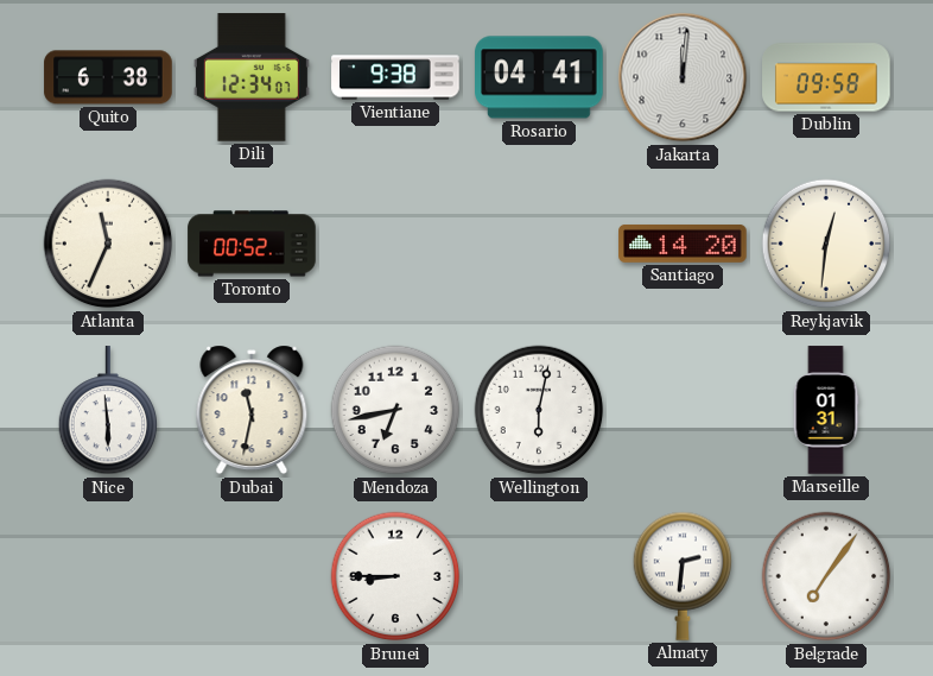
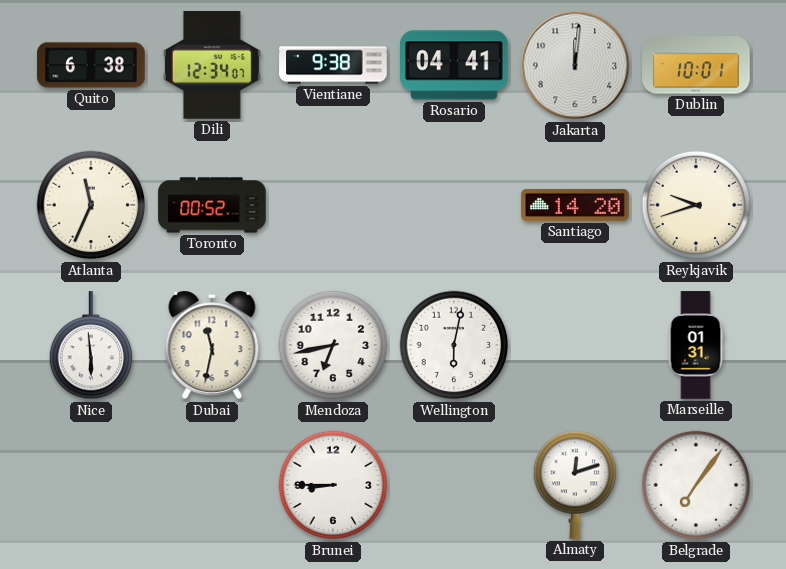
Dublin: 09:58 -> 10:01
Reykjavik: 12:31 -> 9:42
Almaty: 2:31 -> 12:12
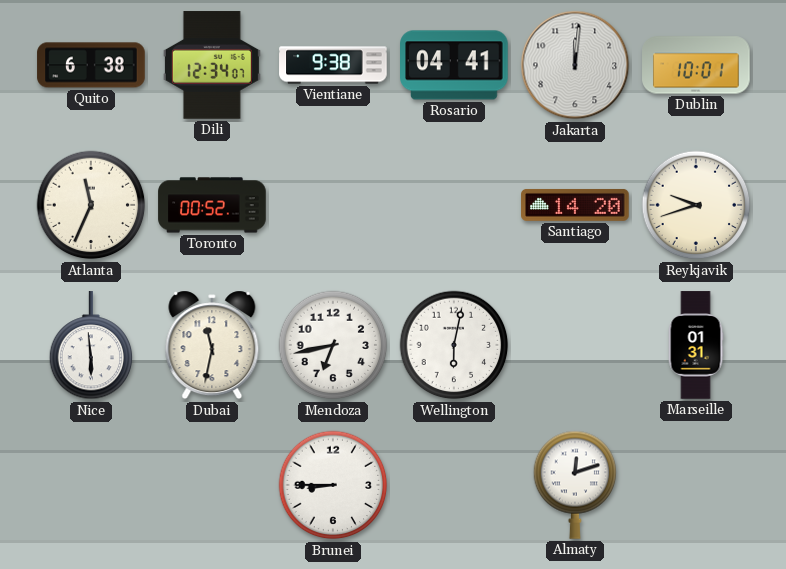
Belgrade: 7:06 -> none
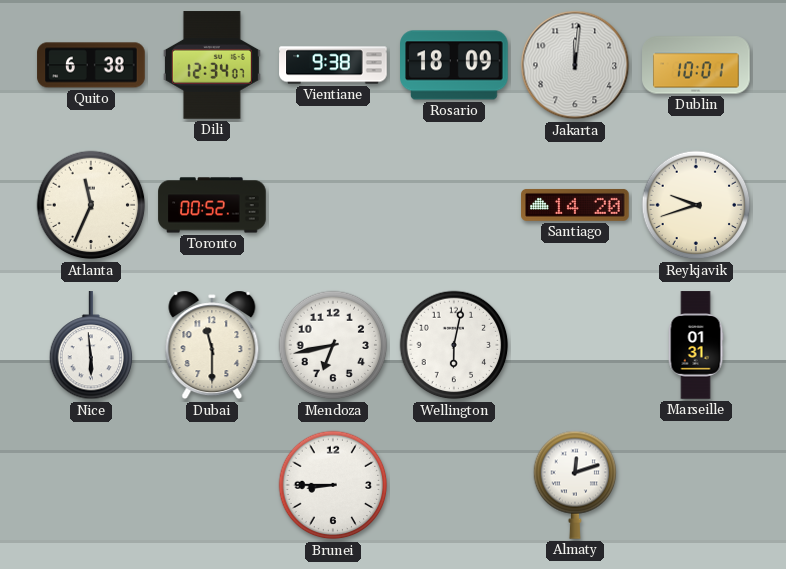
Rosario: 04:41 -> 18:09
Dubai: 11:32 -> 11:30
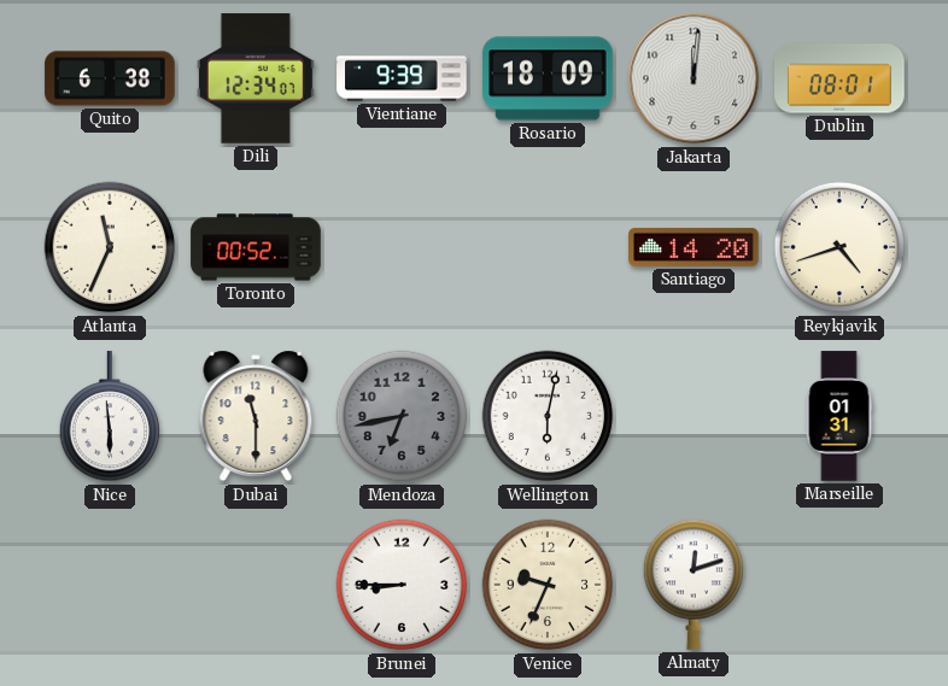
Vientiane: 9:38 -> 9:39
Dublin: 10:01 -> 08:01
Reykjavik: 9:42 -> 4:42
Mendoza dial: white -> grey
Venice: none -> 9:34
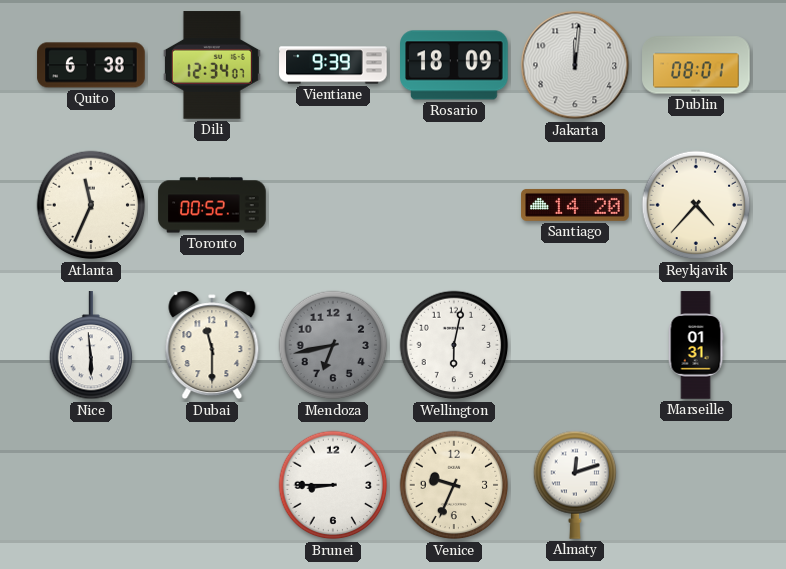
Reykjavik: 4:42 -> 4:37
